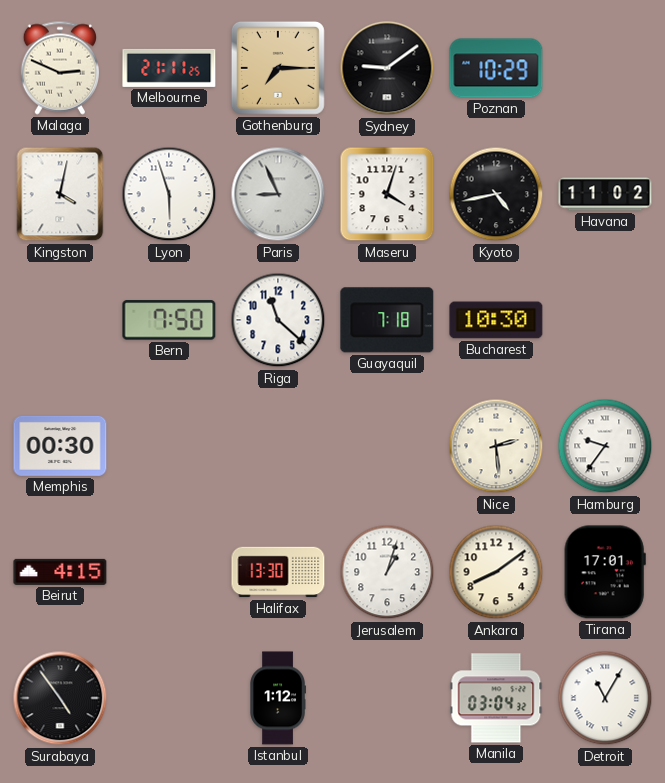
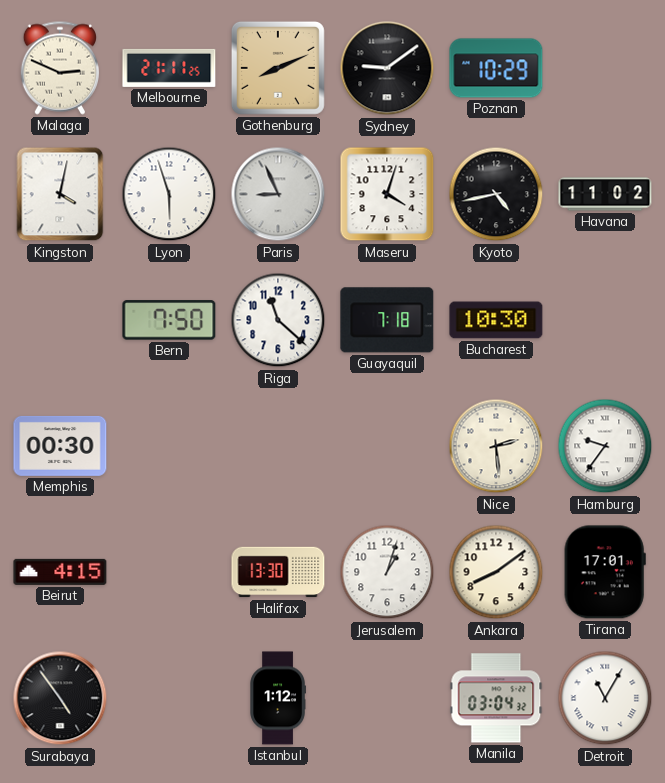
Gothenburg: 7:15 -> 8:11
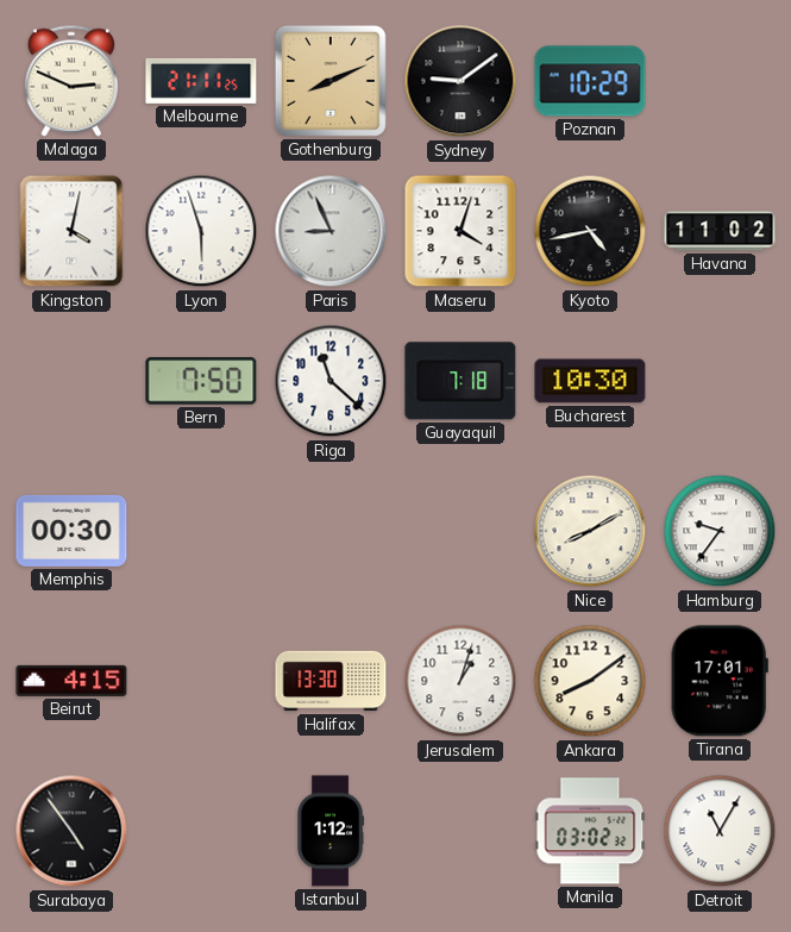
Nice: 2:29 -> 8:10
Manila: 03:04 -> 03:02
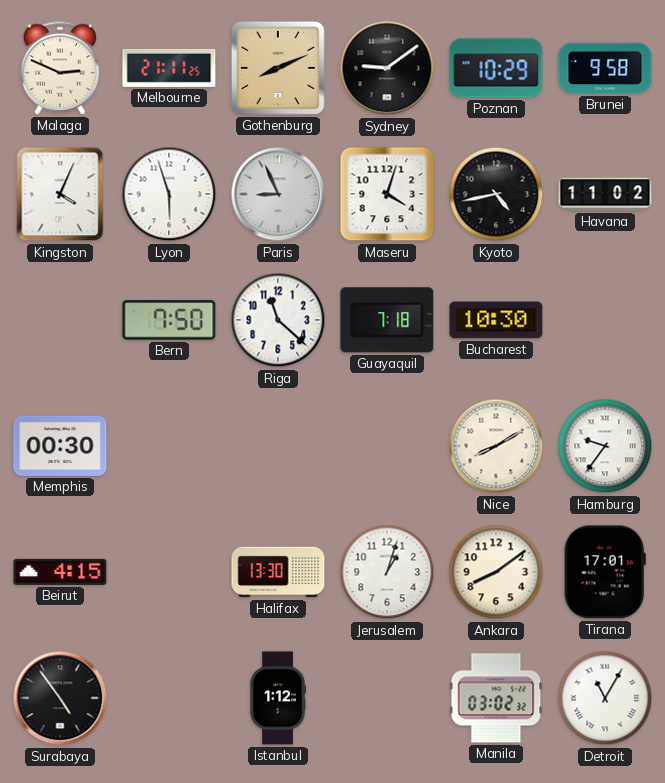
Brunei: none -> 9:58
Kingston: 4:02 -> 4:04
